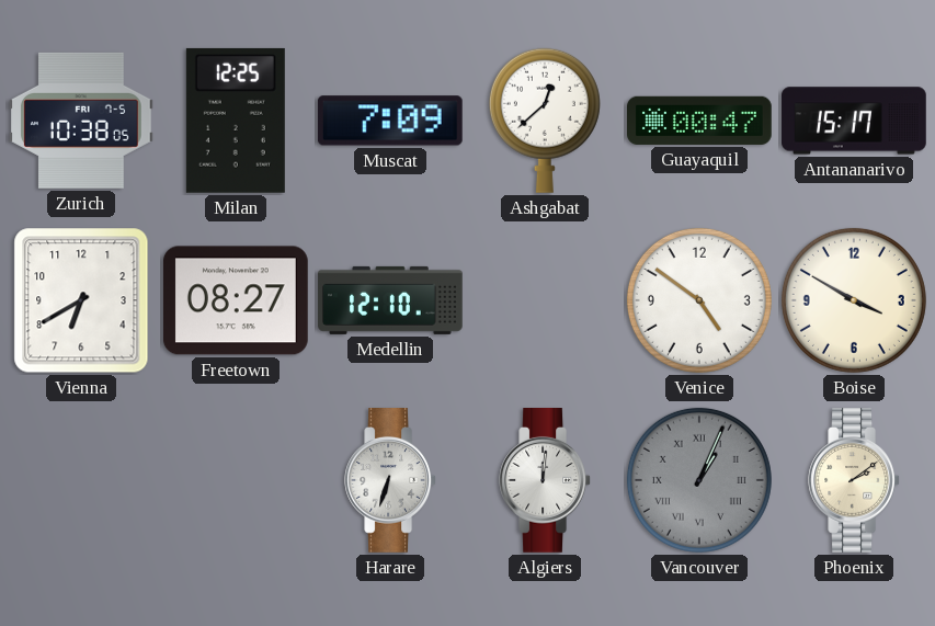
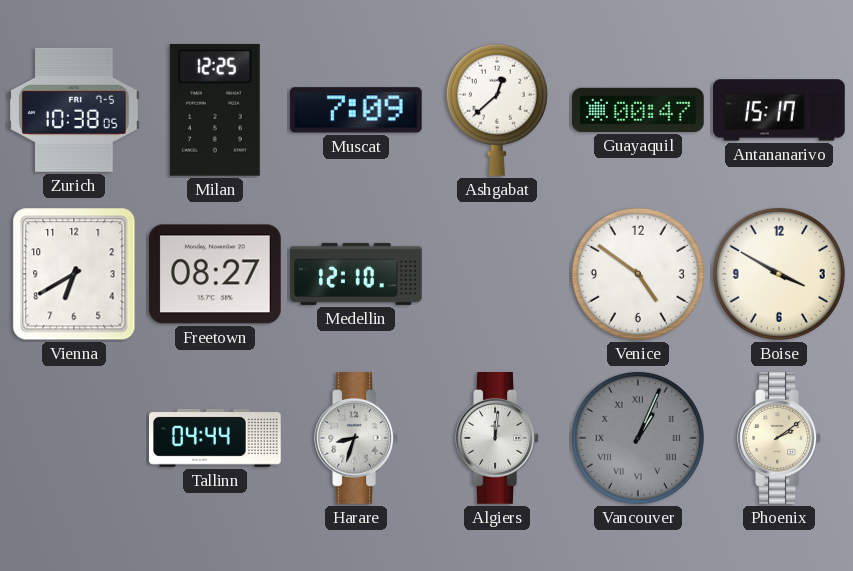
Tallinn: none -> 04:44
Harare: 6:33 -> 8:33
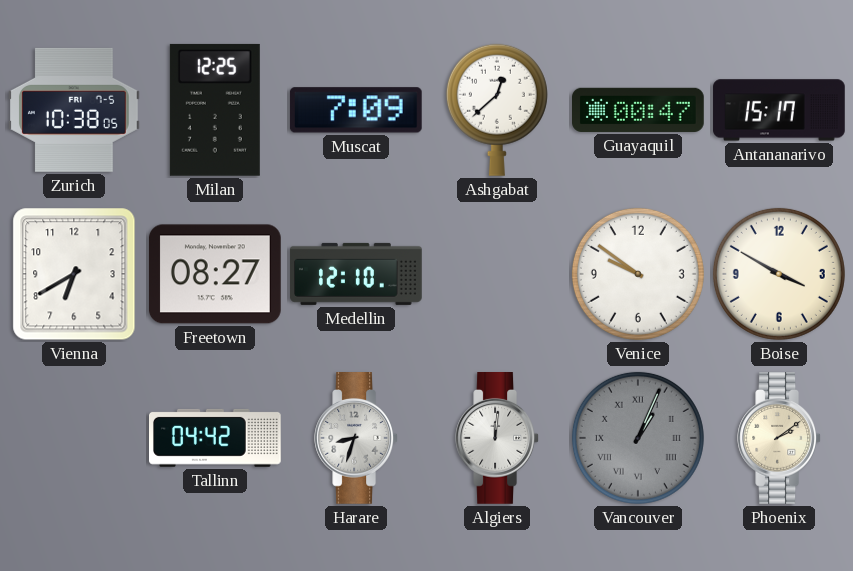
Venice: 4:51 -> 9:51
Tallinn: 04:44 -> 04:42
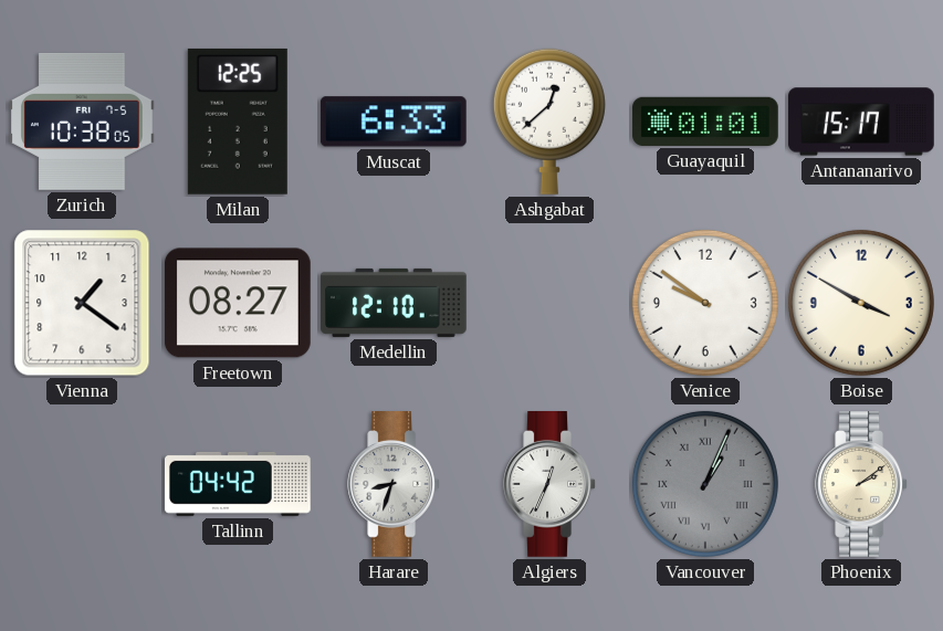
Muscat: 7:09 -> 6:33
Guayaquil: 00:47 -> 01:01
Vienna: 6:40 -> 1:21
Algiers: 12:01 -> 12:34
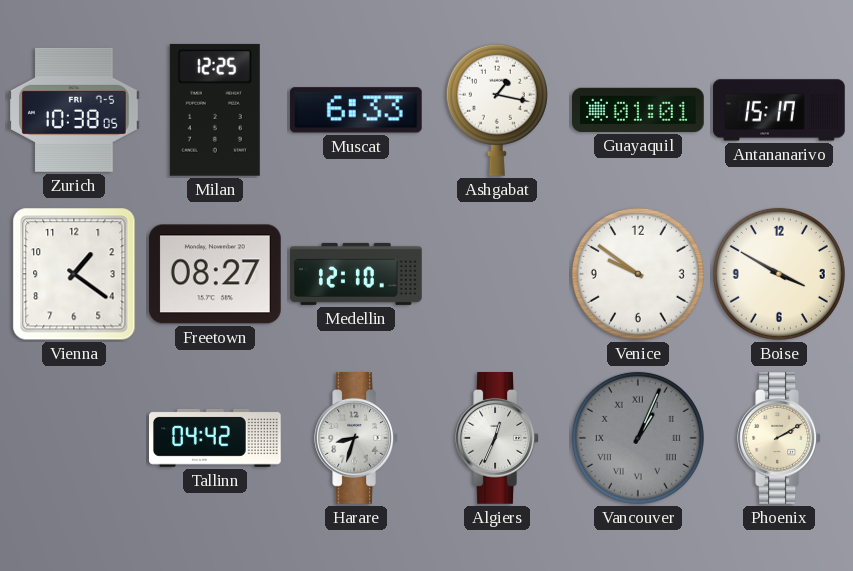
Ashgabat: 12:38 -> 1:17
Phoenix: 2:09 -> 2:10
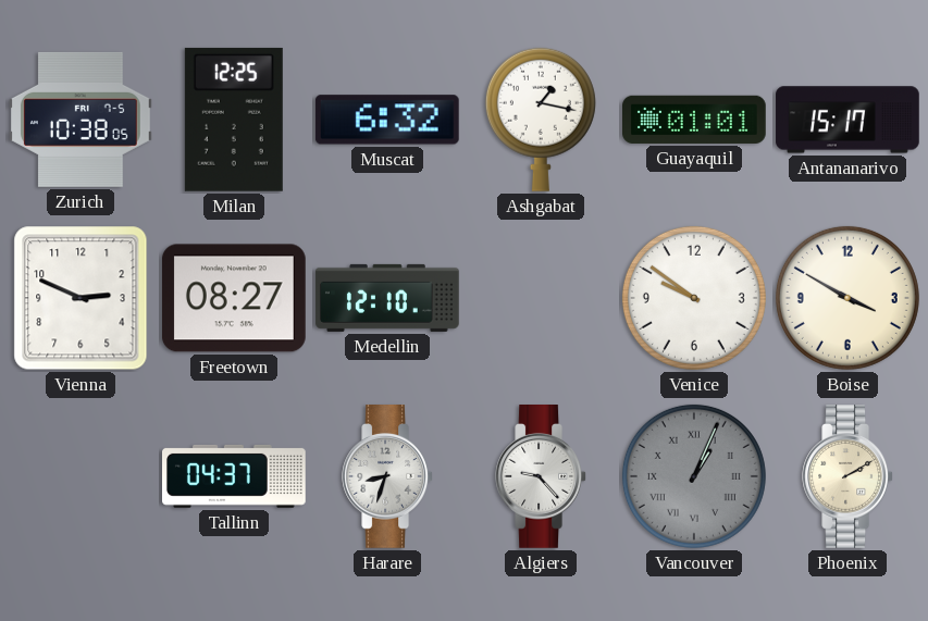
Muscat: 6:33 -> 6:32
Vienna: 1:21 -> 2:49
Tallinn: 04:42 -> 04:37
Algiers: 12:34 -> 9:23
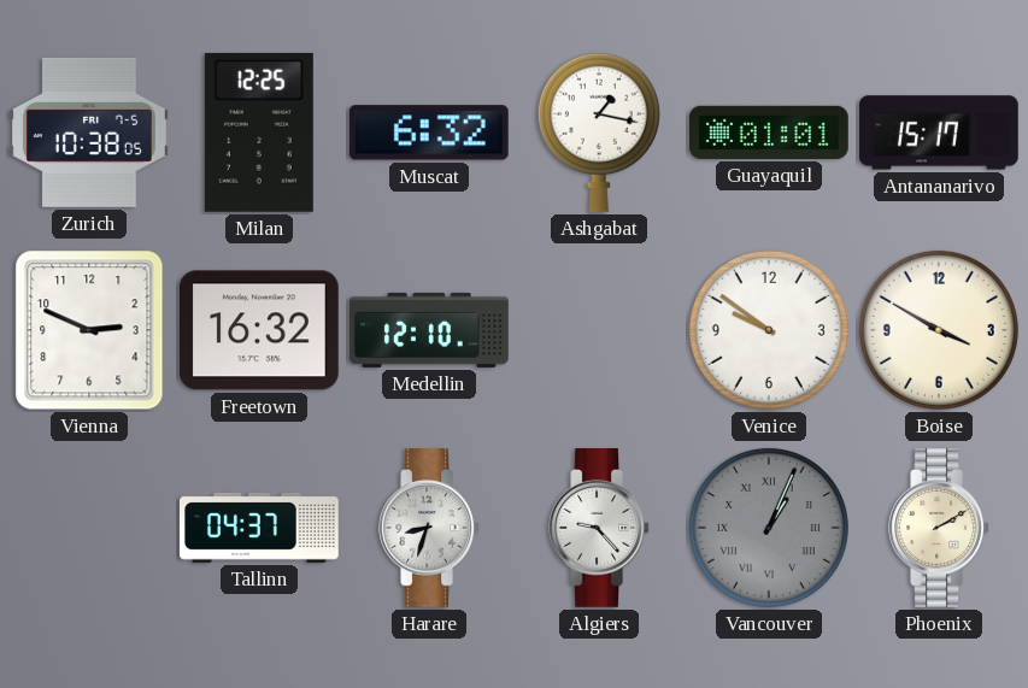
Freetown: 08:27 -> 16:32
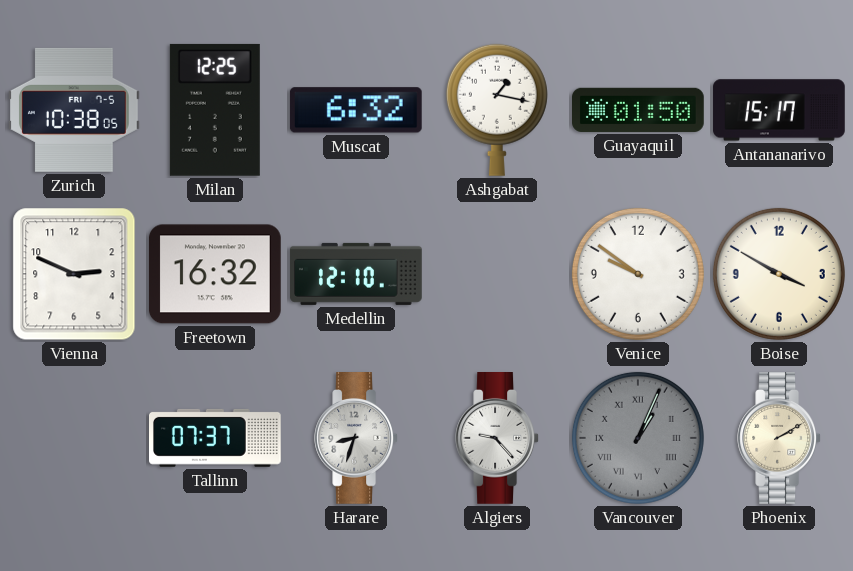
Guayaquil: 01:01 -> 01:50
Tallinn: 04:37 -> 07:37
